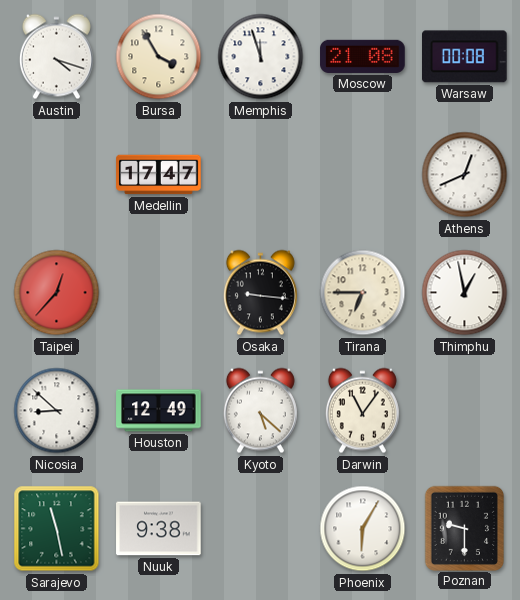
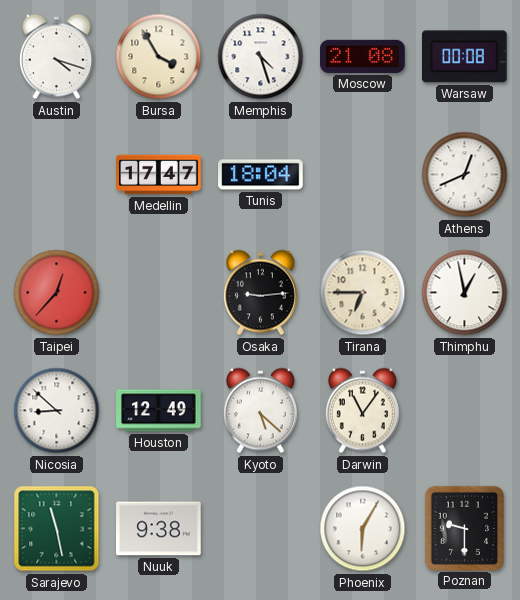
Memphis: 11:57 -> 4:27
Tunis: none -> 18:04
Osaka: 9:16 -> 9:14
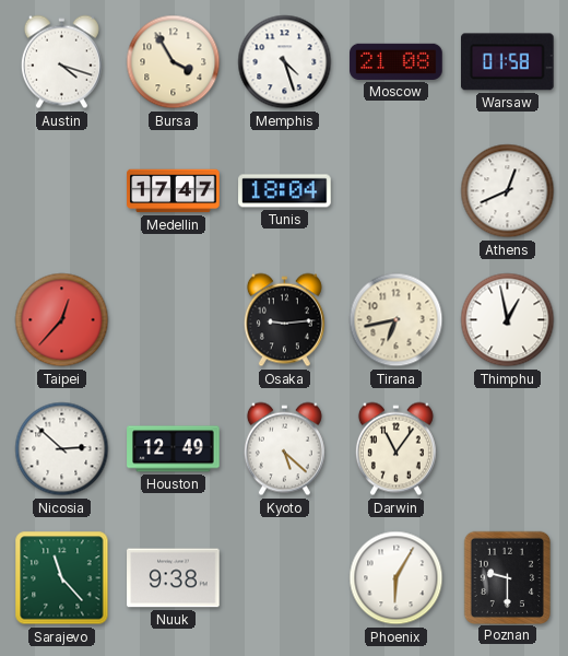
Warsaw: 00:08 -> 01:58
Tirana: 6:45 -> 6:43
Nicosia: 8:52 -> 2:52
Sarajevo: 11:28 -> 11:23
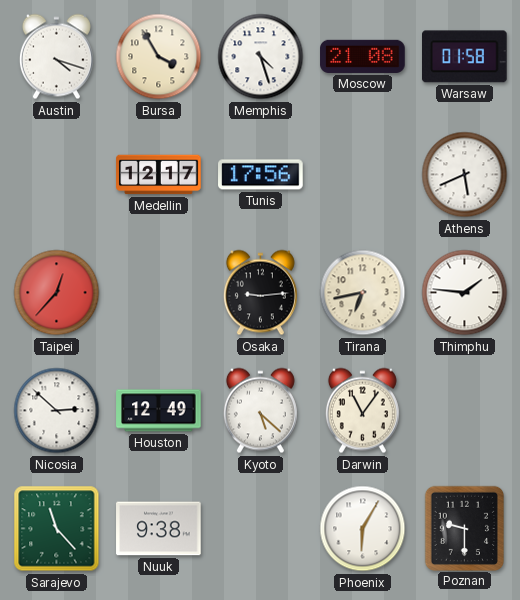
Medellin: 17:47 -> 12:17
Tunis: 18:04 -> 17:56
Athens: 12:41 -> 5:41
Thimphu: 12:58 -> 1:46
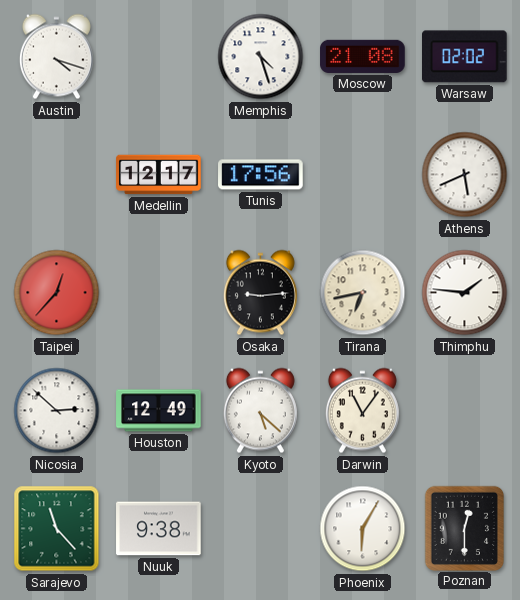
Bursa: 3:55 -> none
Warsaw: 01:58 -> 02:02
Poznan: 9:30 -> 12:30
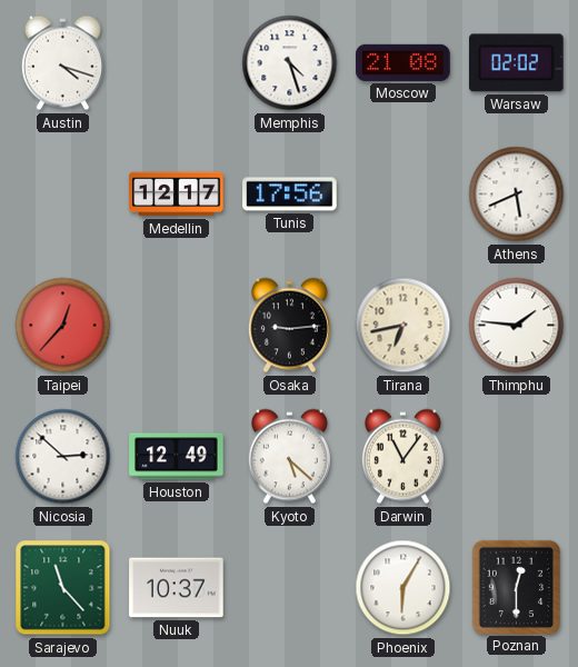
Nuuk: 9:38 -> 10:37
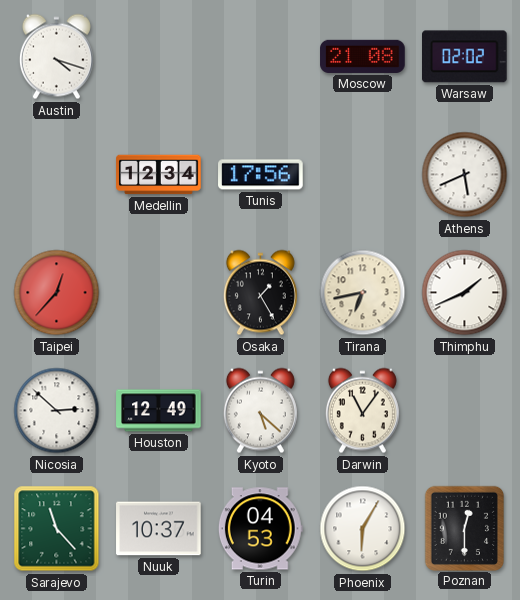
Memphis: 4:27 -> none
Medellin: 12:17 -> 12:34
Osaka: 9:14 -> 1:25
Thimphu: 1:46 -> 1:41
Turin: none -> 04:53
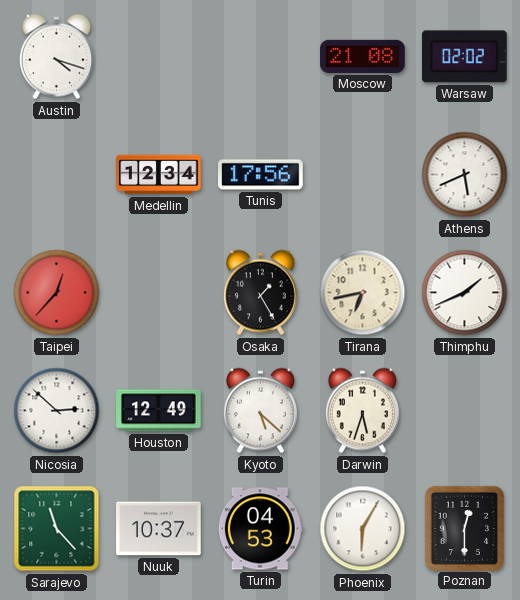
Darwin: 11:06 -> 5:33
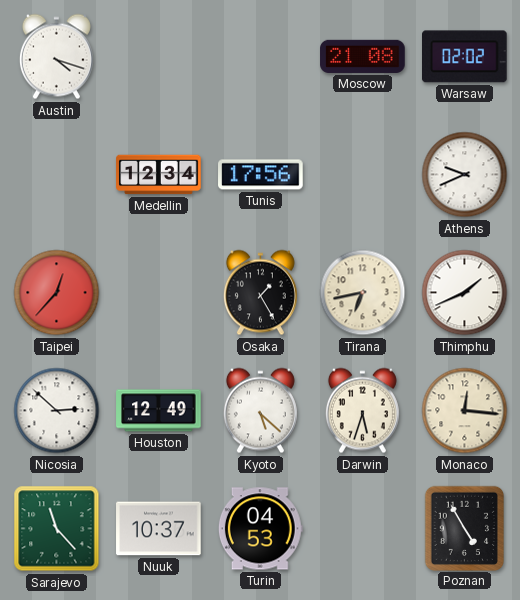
Athens: 5:41 -> 9:41
Monaco: none -> 12:16
Phoenix: 6:05 -> none
Poznan: 12:30 -> 4:55
